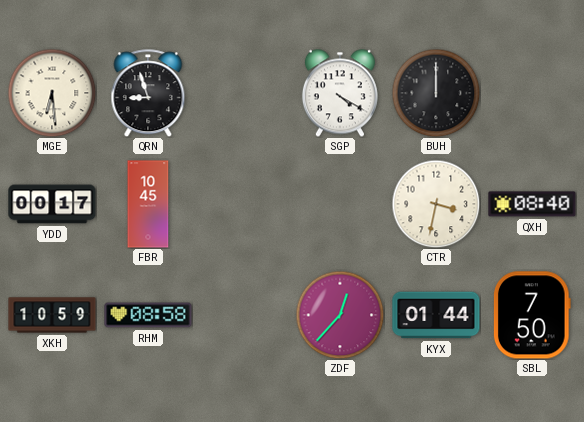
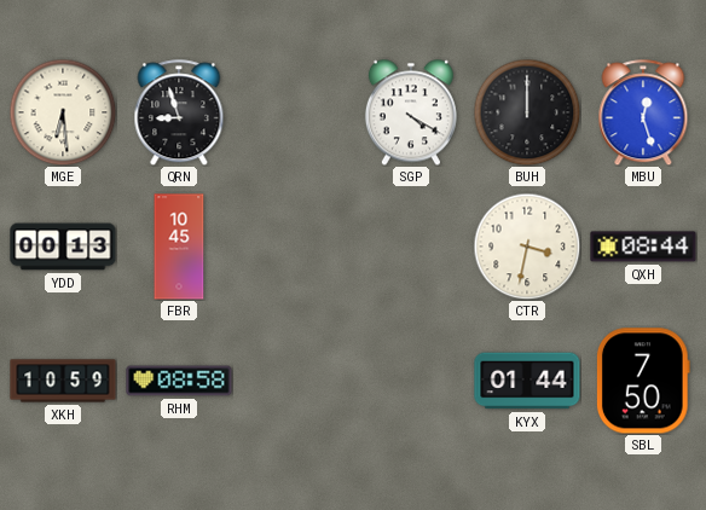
MBU: none -> 12:27
YDD: 00:17 -> 00:13
QXH: 08:40 -> 08:44
ZDF: 12:37 -> none
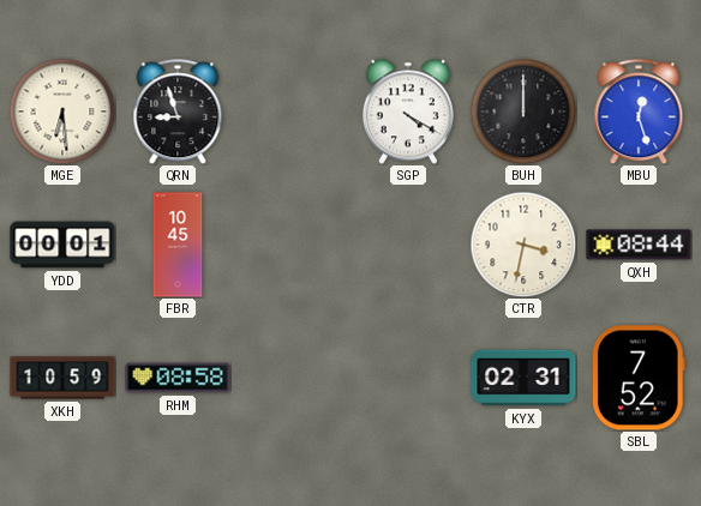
YDD: 00:13 -> 00:01
KYX: 01:44 -> 02:31
SBL: 7:50 -> 7:52
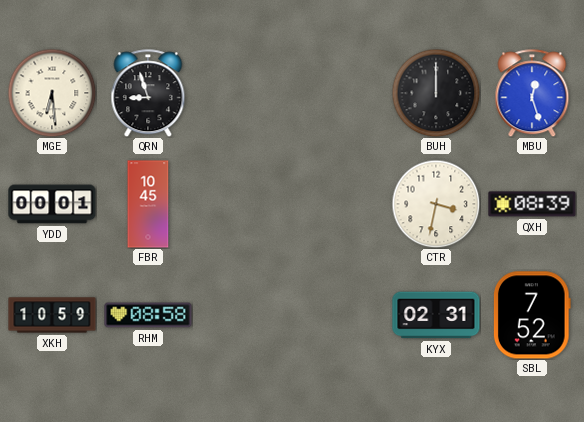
SGP: 4:20 -> none
QXH: 08:44 -> 08:39
